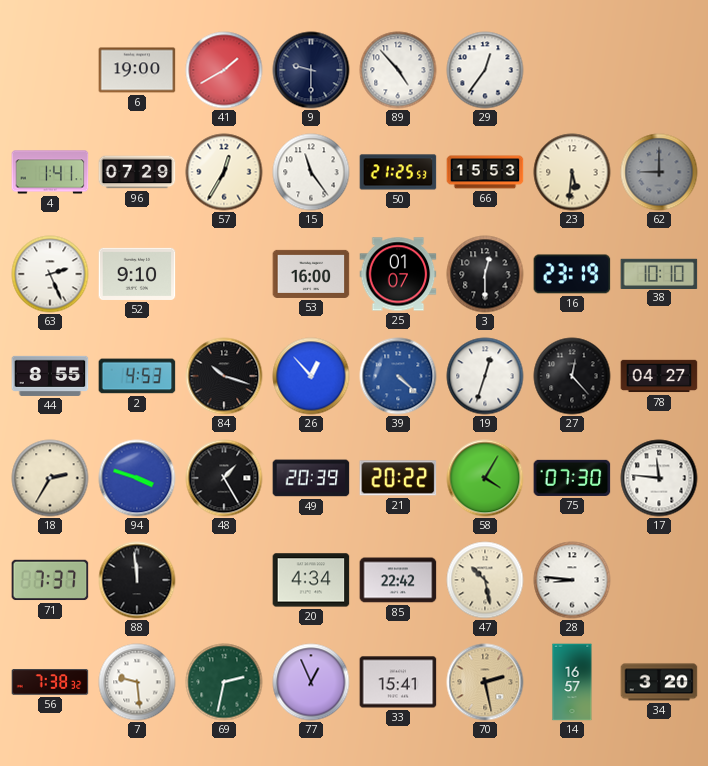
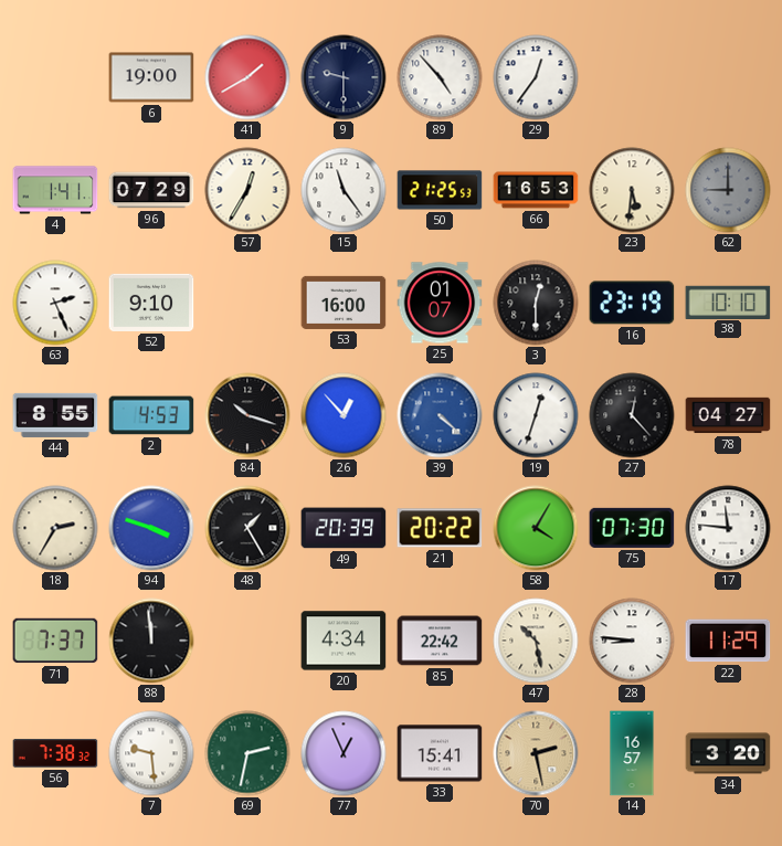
66: 15:53 -> 16:53
22: none -> 11:29
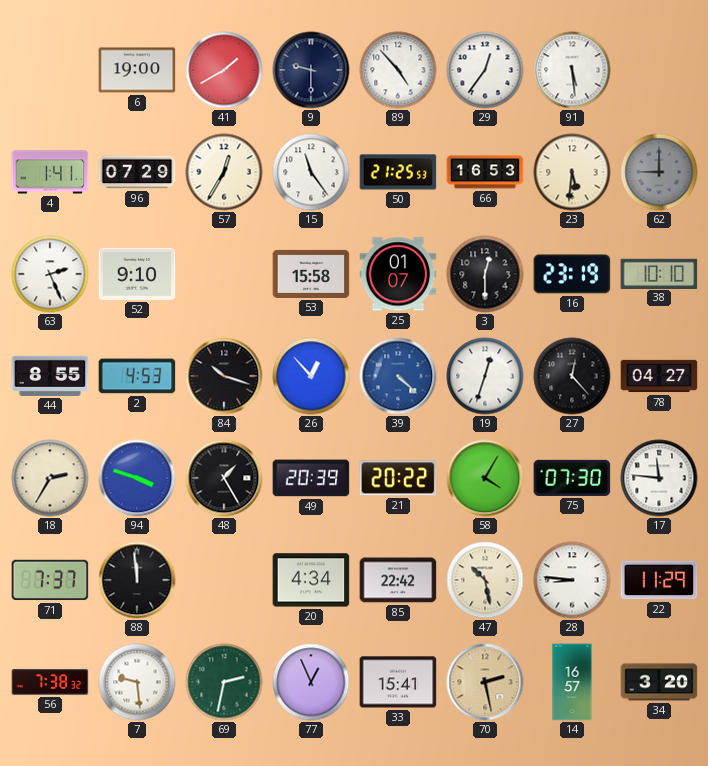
91: none -> 5:29
53: 16:00 -> 15:58
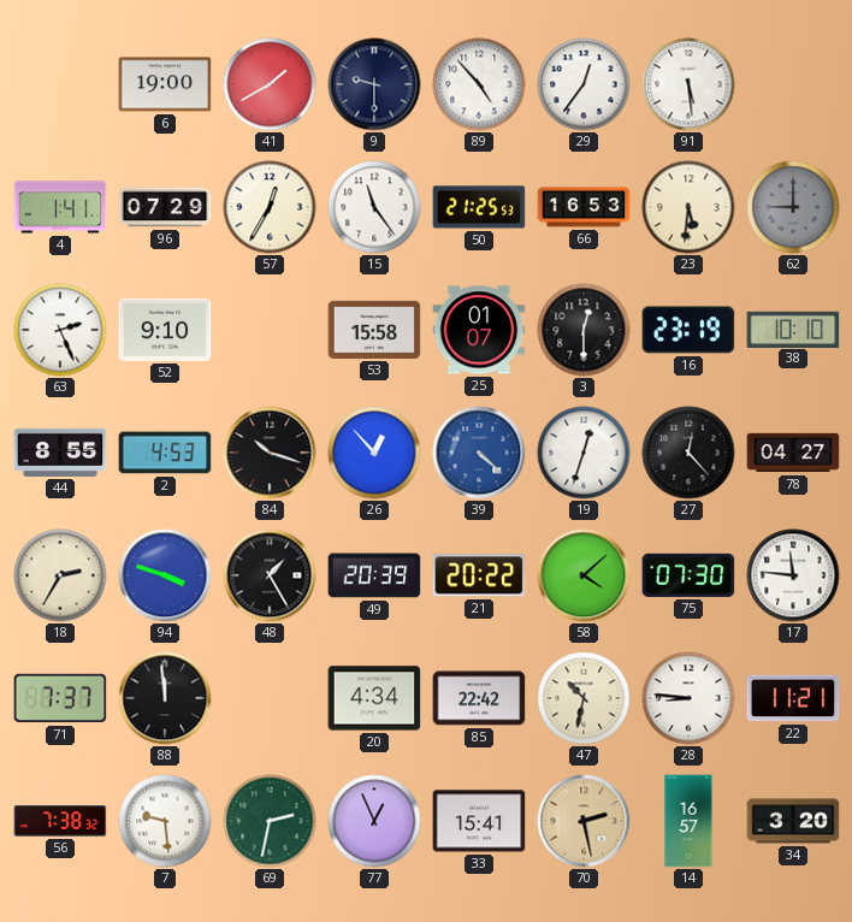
58: 4:05 -> 4:08
47: 10:28 -> 10:32
22: 11:29 -> 11:21
